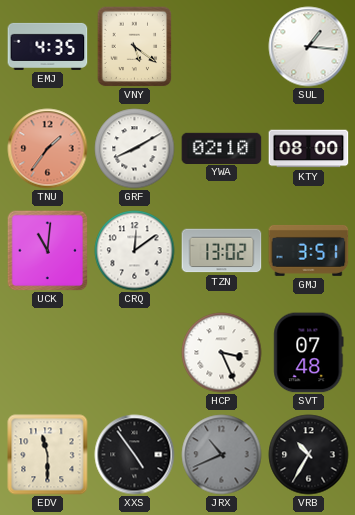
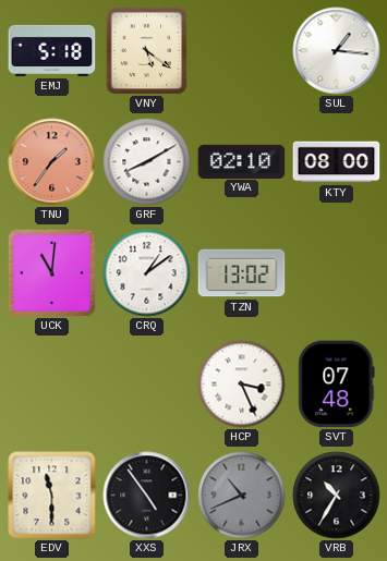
EMJ: 4:35 -> 5:18
CRQ: 12:09 -> 1:09
GMJ: 3:51 -> none
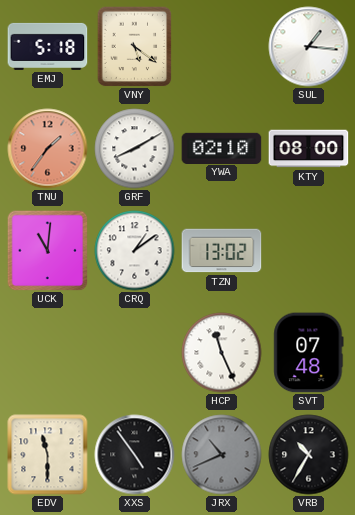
HCP: 3:26 -> 11:26
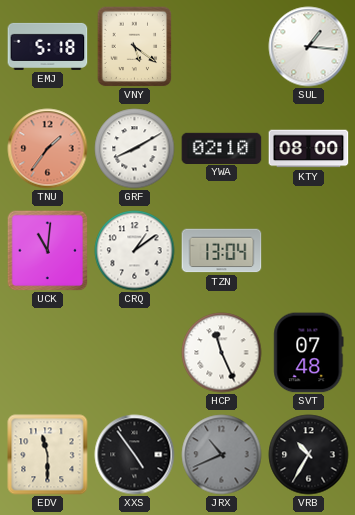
TZN: 13:02 -> 13:04
